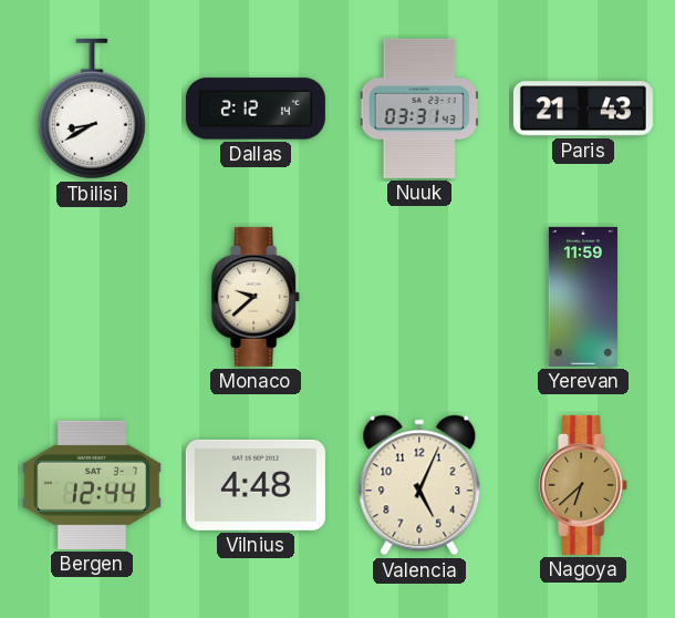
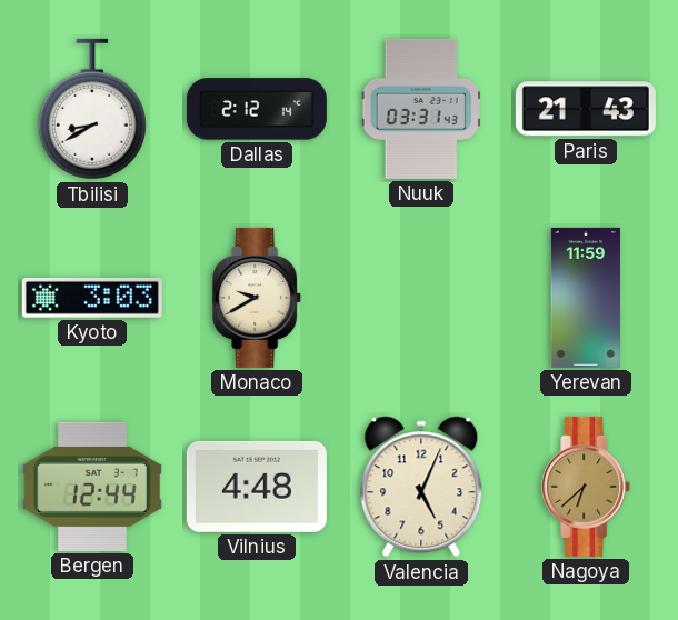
Kyoto: none -> 3:03
Monaco: 9:38 -> 9:40
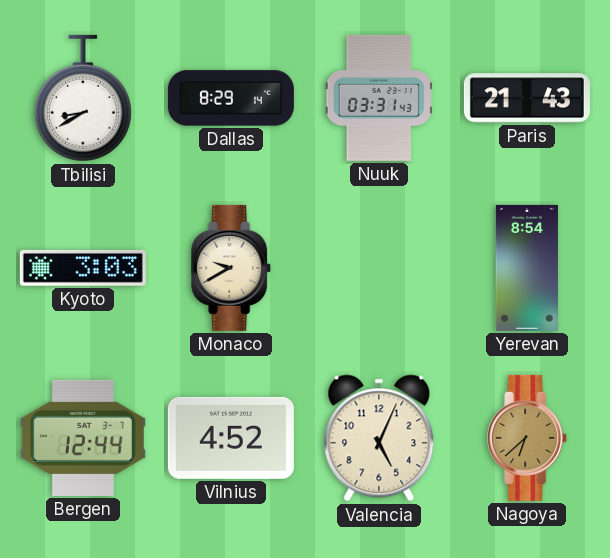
Dallas: 2:12 -> 8:29
Yerevan: 11:59 -> 8:54
Vilnius: 4:48 -> 4:52
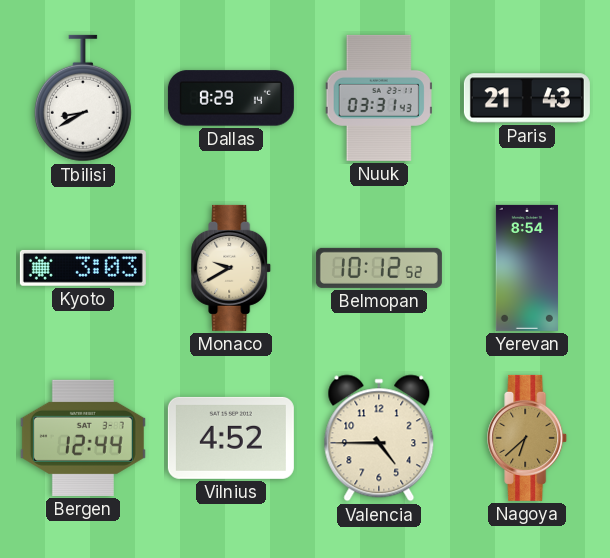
Belmopan: none -> 10:12
Valencia: 5:04 -> 4:45
